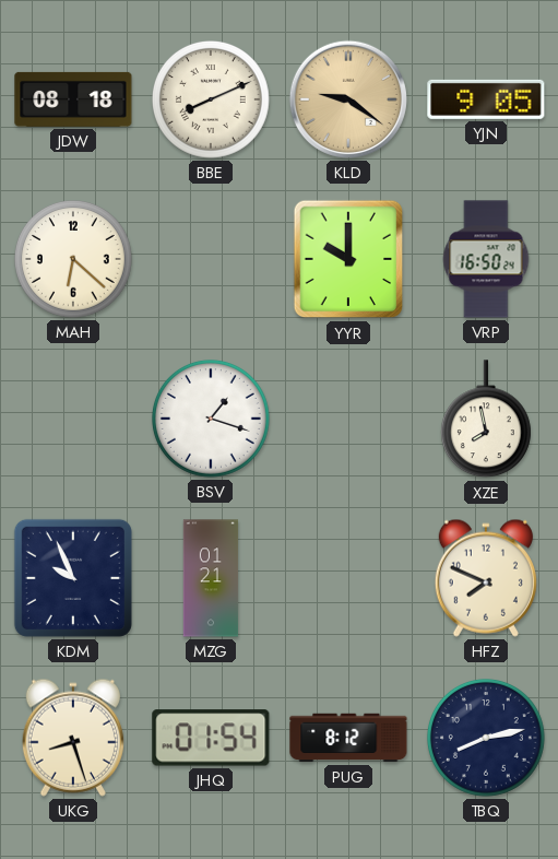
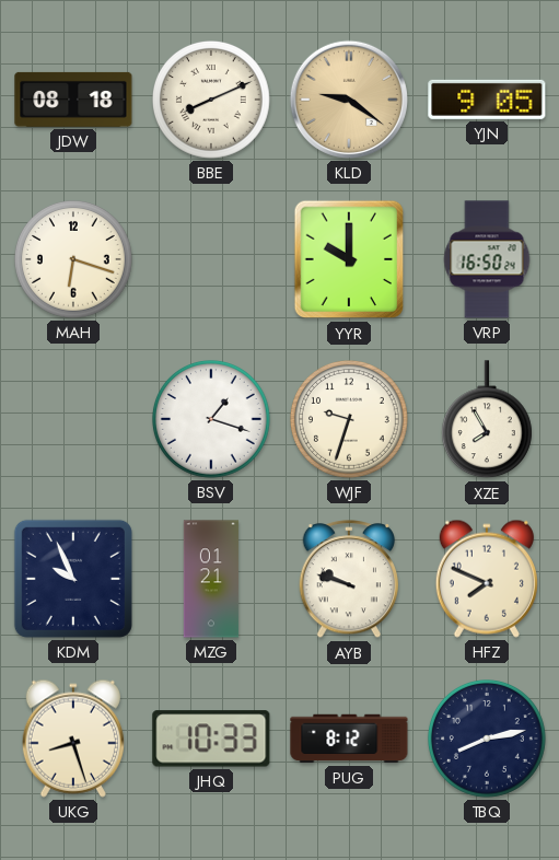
MAH: 6:22 -> 6:18
WJF: none -> 9:33
XZE: 7:58 -> 7:55
AYB: none -> 9:48
JHQ: 01:54 -> 10:33
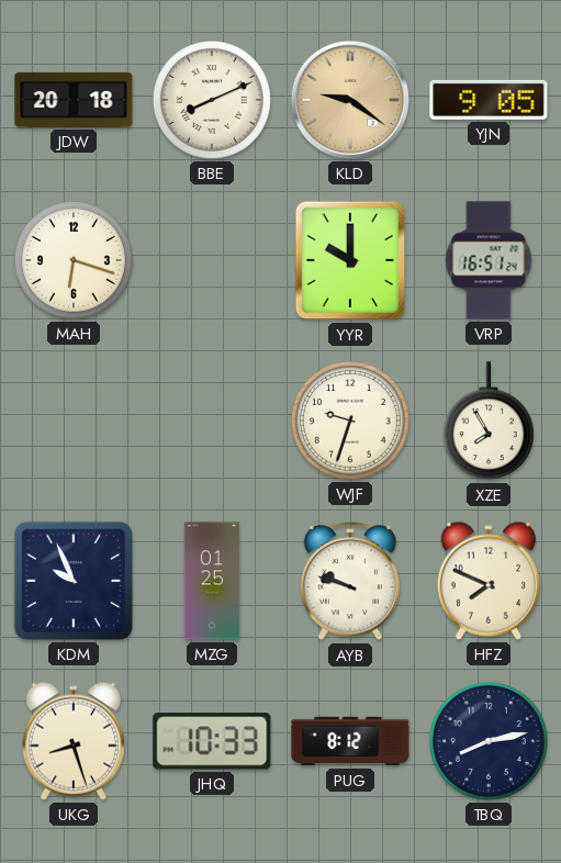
JDW: 08:18 -> 20:18
VRP: 16:50 -> 16:51
BSV: 1:18 -> none
MZG: 01:21 -> 01:25
